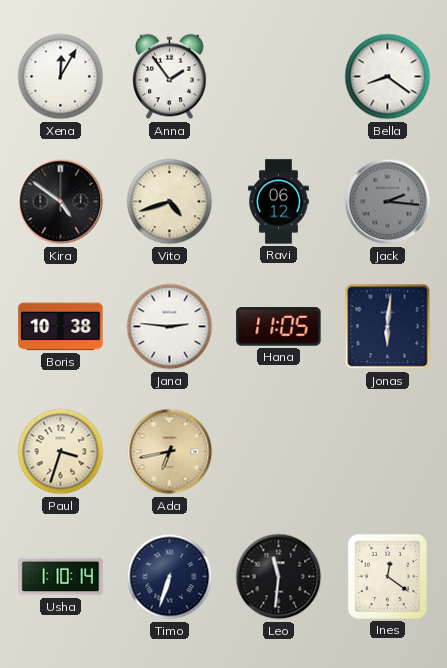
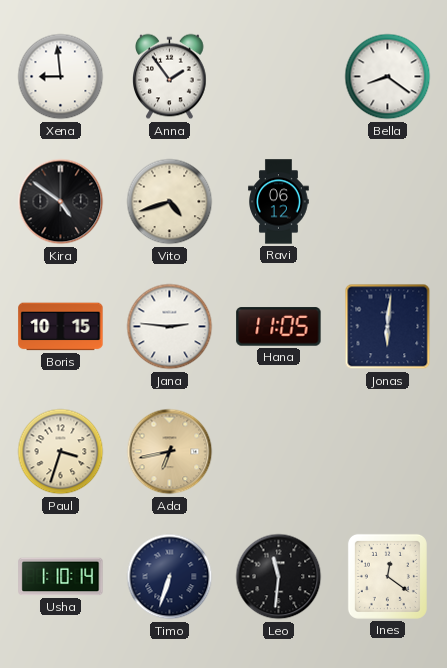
Xena: 12:05 -> 8:59
Jack: 2:16 -> none
Boris: 10:38 -> 10:15
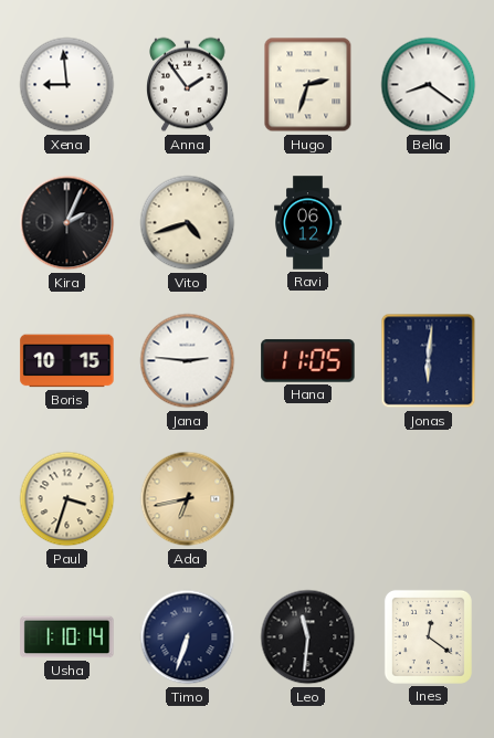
Hugo: none -> 2:33
Kira: 4:51 -> 2:04
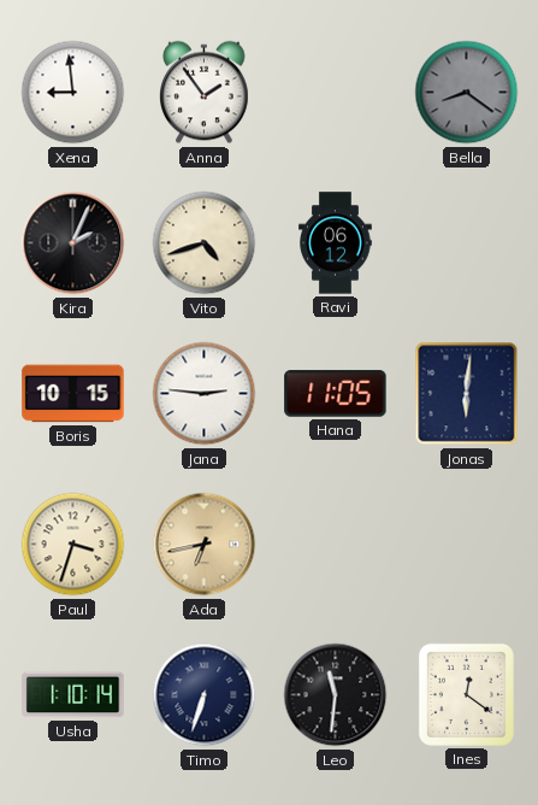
Hugo: 2:33 -> none
Bella dial: white -> grey
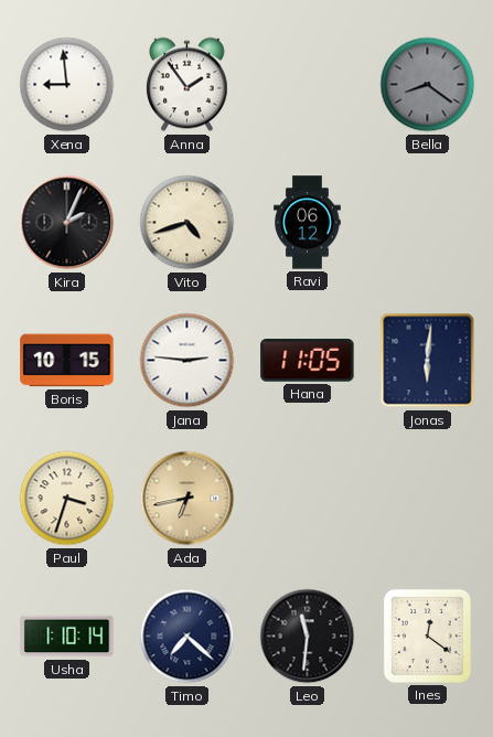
Timo: 6:33 -> 7:22
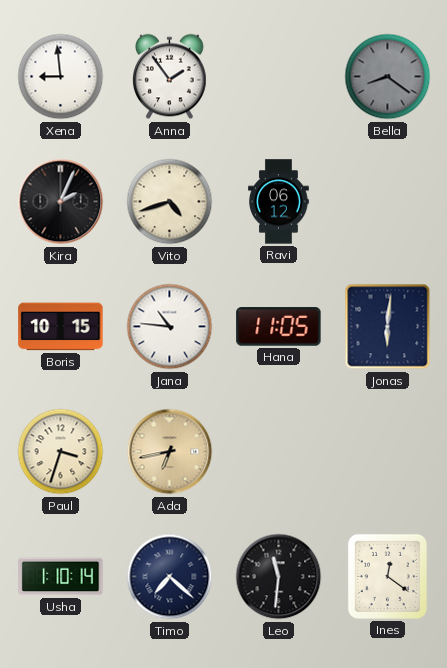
Jana: 2:46 -> 10:46
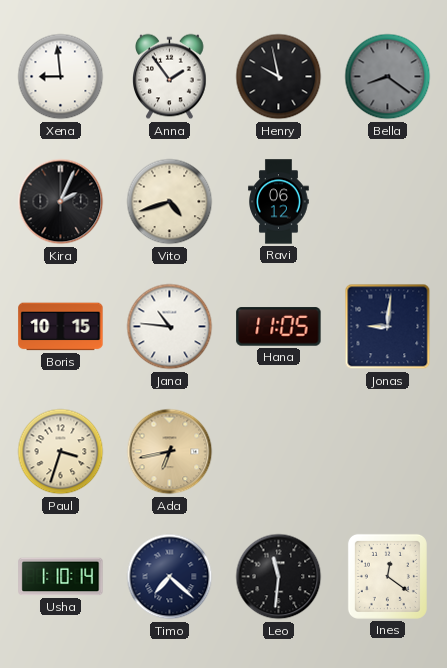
Henry: none -> 9:58
Jonas: 6:01 -> 9:01
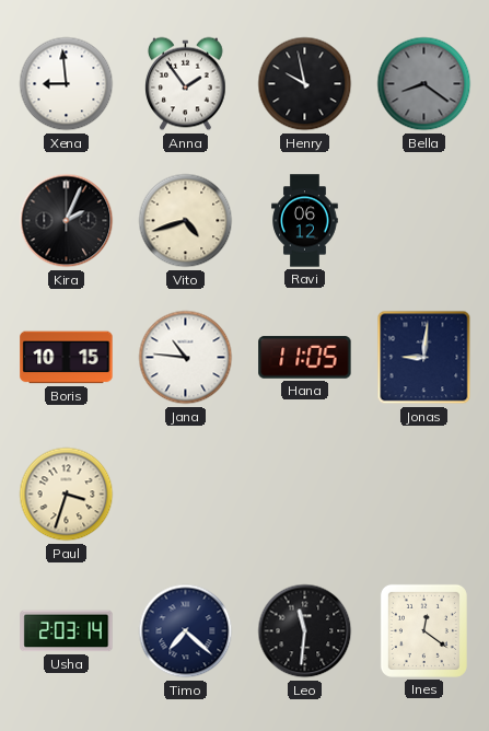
Ada: 6:43 -> none
Usha: 1:10 -> 2:03
